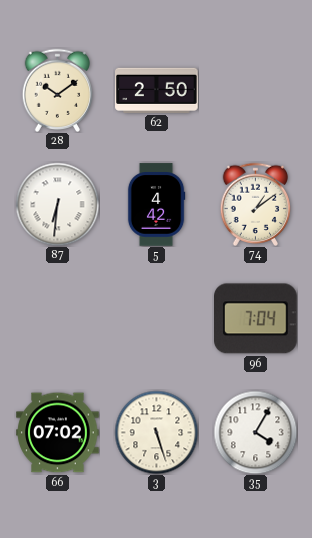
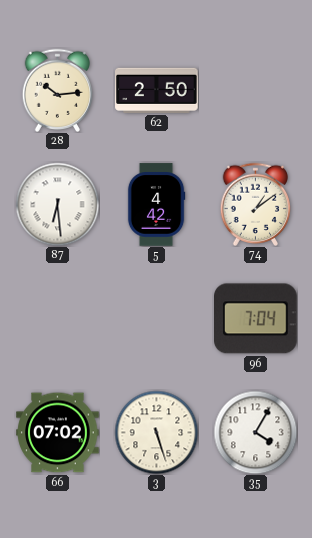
28: 10:09 -> 10:14
87: 6:31 -> 6:29
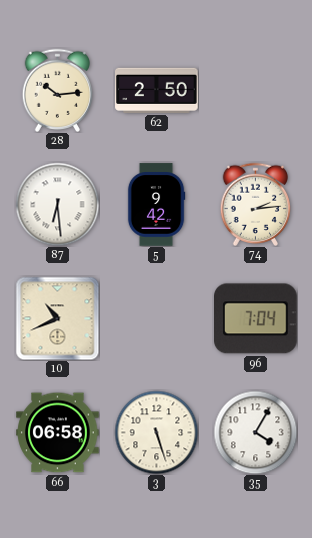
5: 4:42 -> 9:42
74: 1:09 -> 2:14
10: none -> 10:41
66: 07:02 -> 06:58
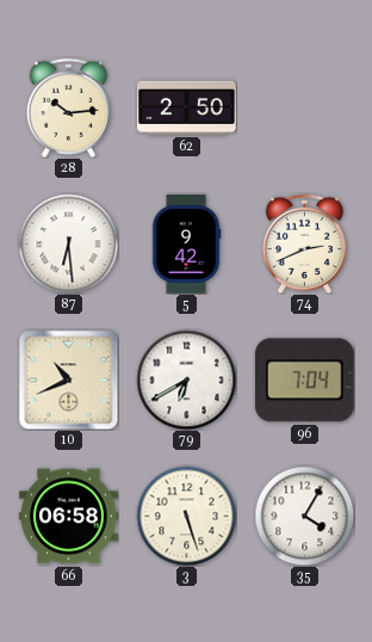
74: 2:14 -> 2:41
79: none -> 6:40
